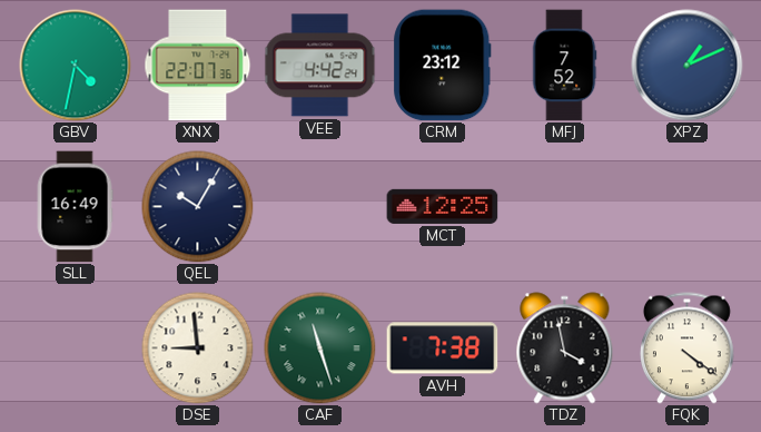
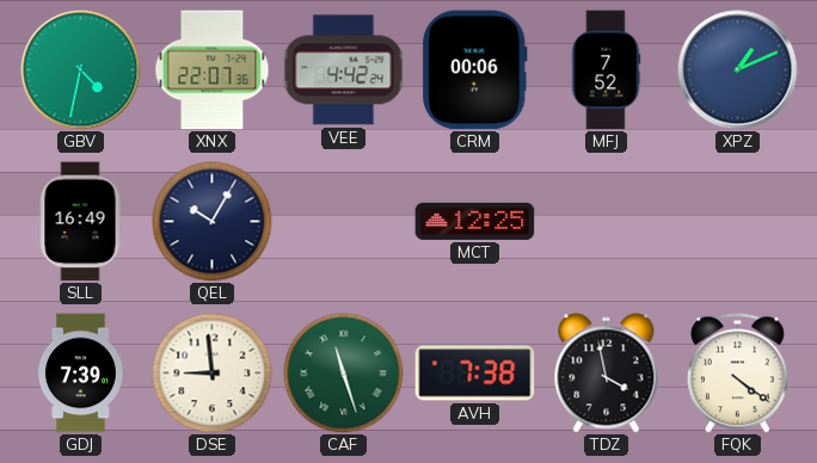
CRM: 23:12 -> 00:06
GDJ: none -> 7:39
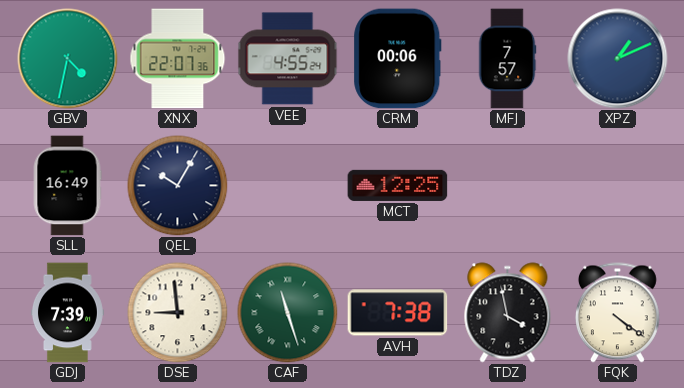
VEE: 4:42 -> 4:55
MFJ: 7:52 -> 7:57
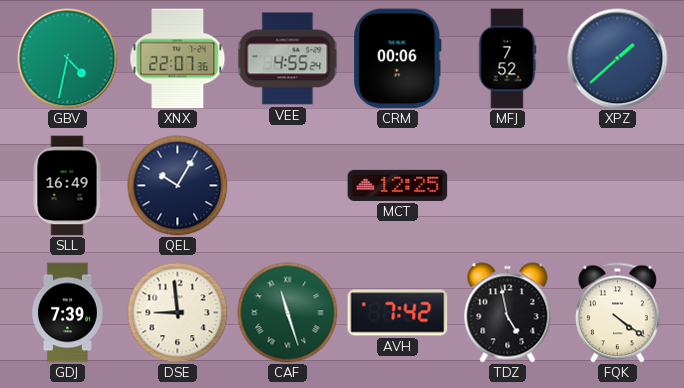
MFJ: 7:57 -> 7:52
XPZ: 1:11 -> 1:38
AVH: 7:38 -> 7:42
TDZ: 3:58 -> 4:58
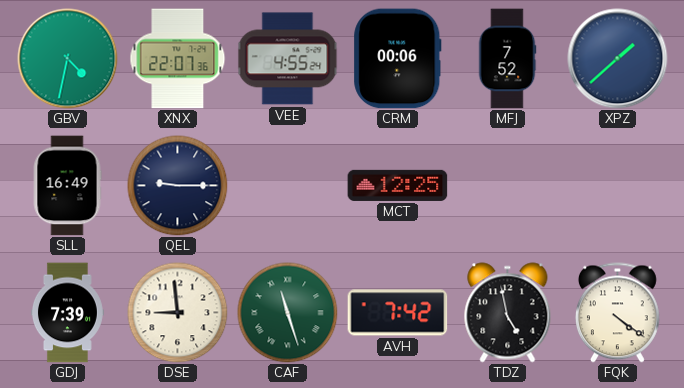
QEL: 10:05 -> 9:15
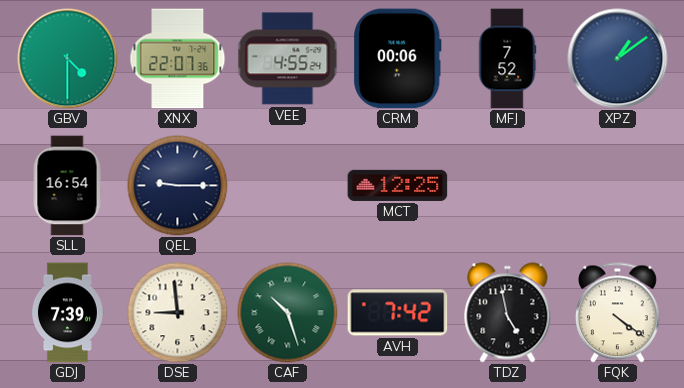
GBV: 4:32 -> 4:30
XPZ: 1:38 -> 1:09
SLL: 16:49 -> 16:54
CAF: 11:27 -> 10:27
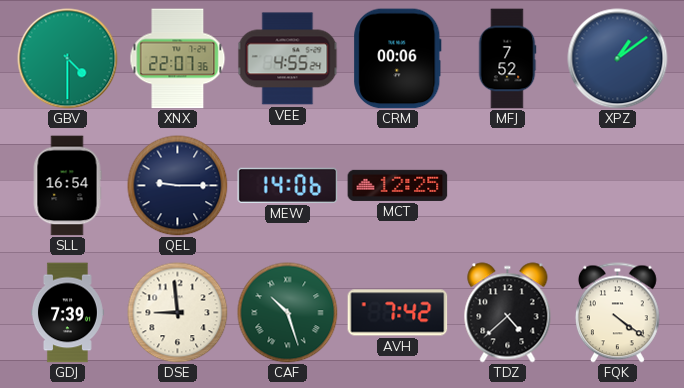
MEW: none -> 14:06
TDZ: 4:58 -> 4:38
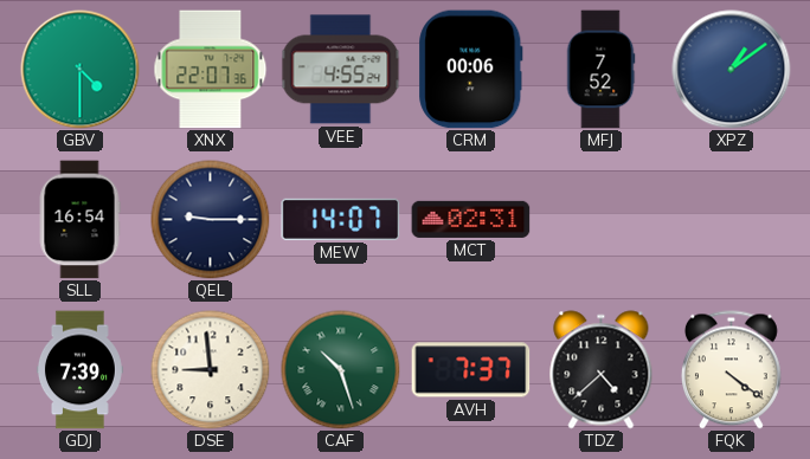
MEW: 14:06 -> 14:07
MCT: 12:25 -> 02:31
AVH: 7:42 -> 7:37
